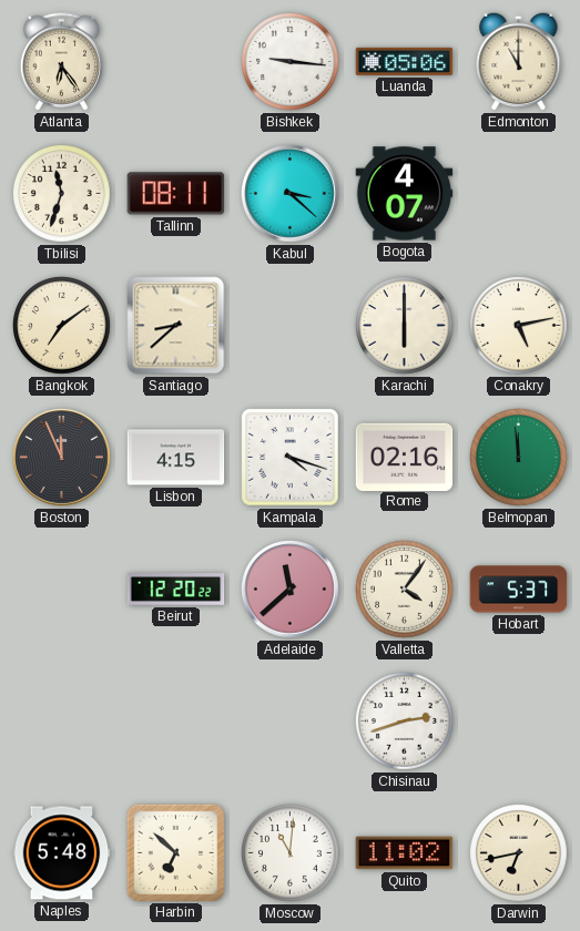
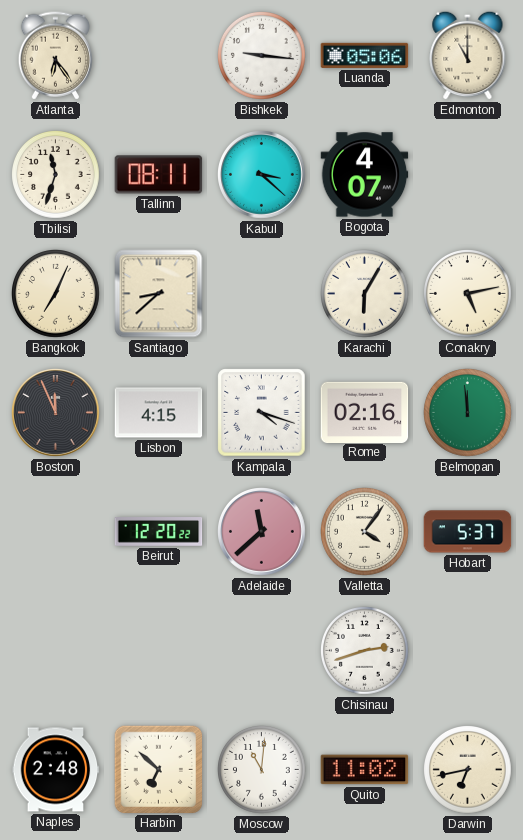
Bangkok: 7:09 -> 7:04
Karachi: 6:00 -> 6:05
Naples: 5:48 -> 2:48
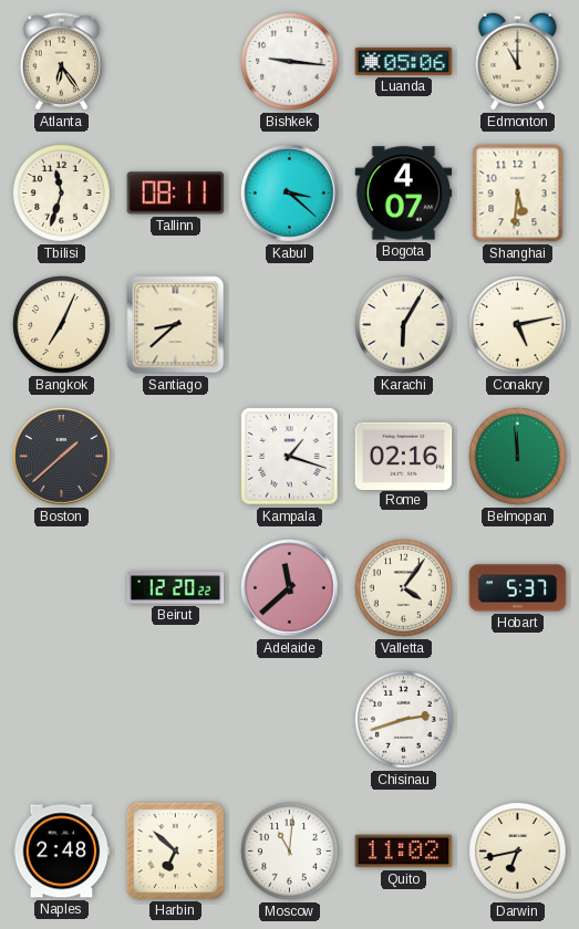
Shanghai: none -> 5:31
Boston: 11:56 -> 1:38
Lisbon: 4:15 -> none
Kampala: 4:18 -> 1:18
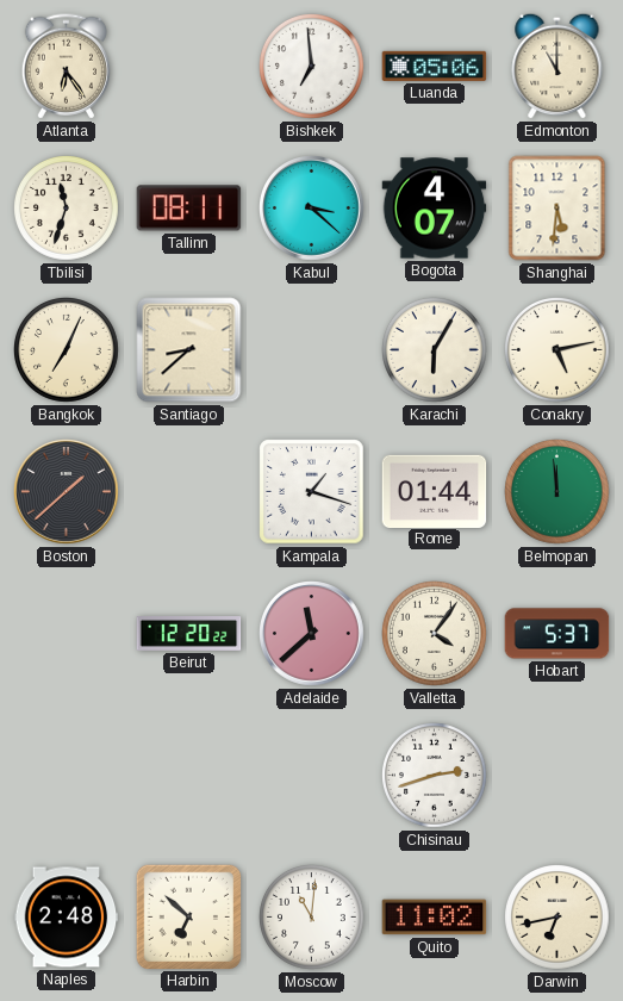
Bishkek: 9:16 -> 6:59
Rome: 02:16 -> 01:44
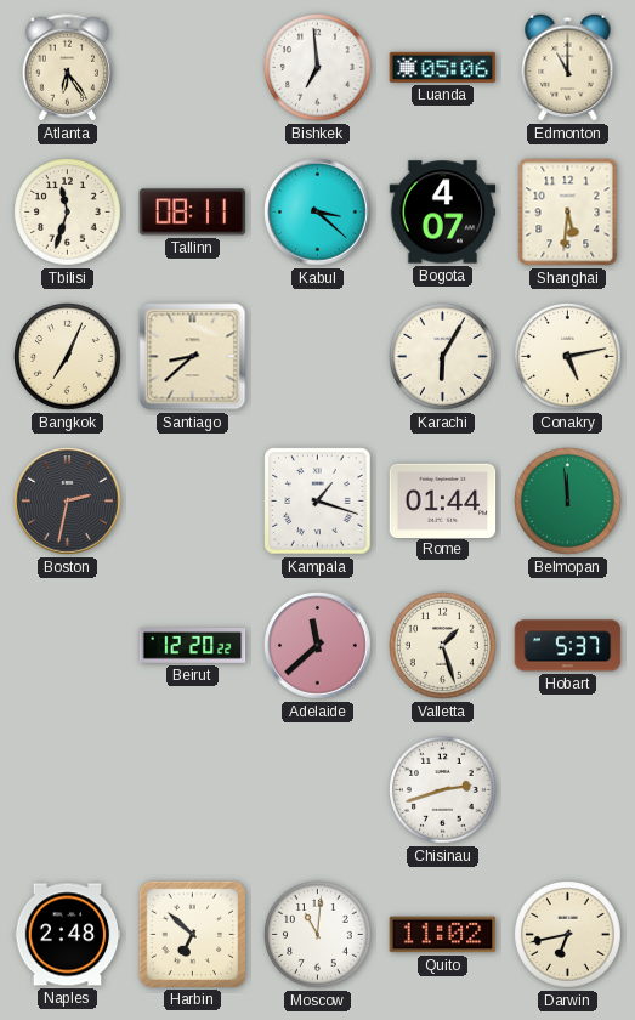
Boston: 1:38 -> 2:32
Valletta: 4:06 -> 1:27
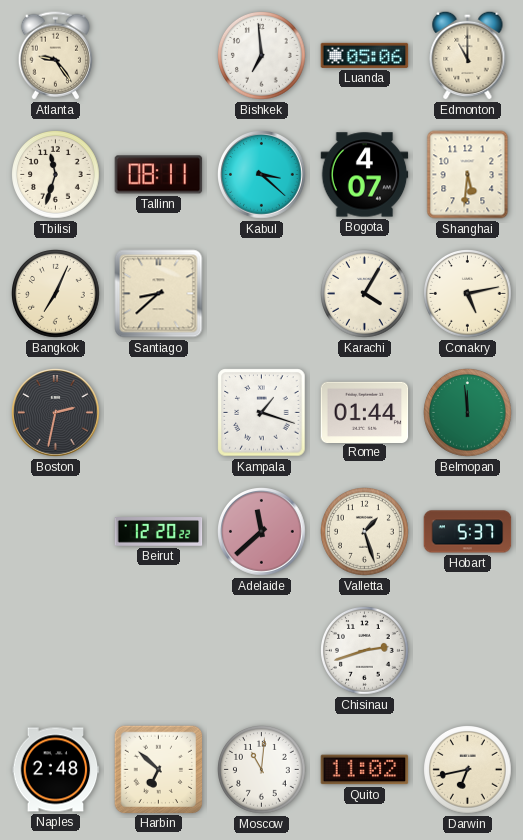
Atlanta: 6:24 -> 9:24
Karachi: 6:05 -> 4:05
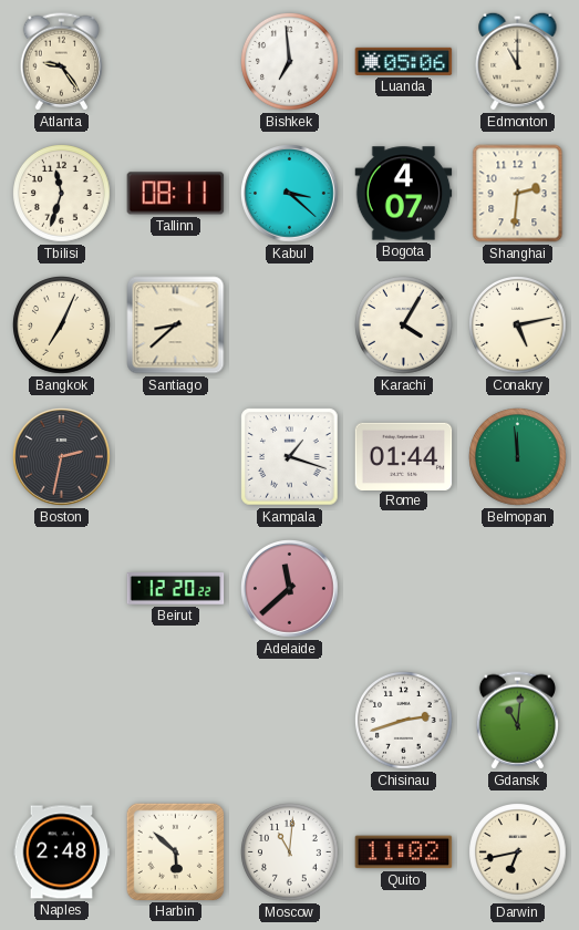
Shanghai: 5:31 -> 2:31
Valletta: 1:27 -> none
Hobart: 5:37 -> none
Gdansk: none -> 11:01
Harbin: 6:52 -> 5:52
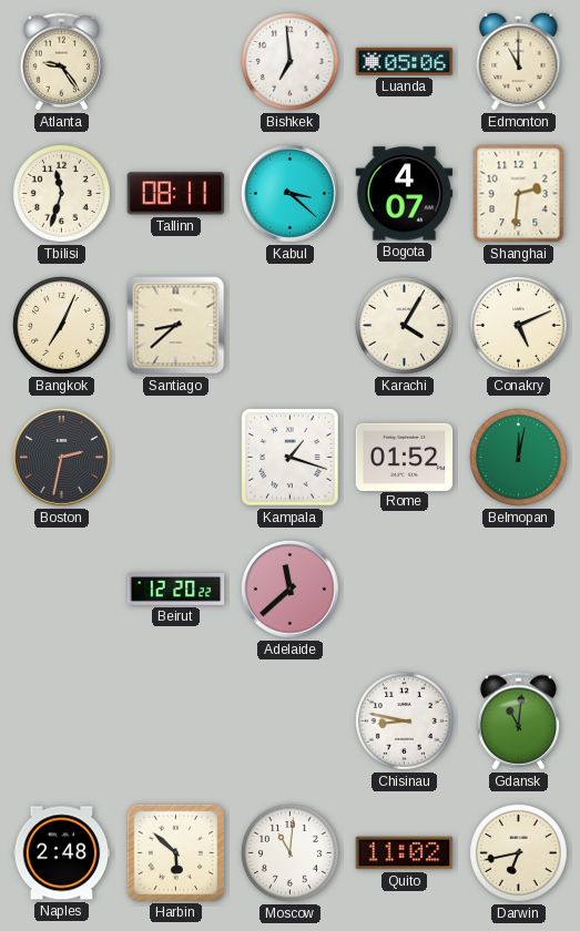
Conakry: 5:13 -> 5:11
Rome: 01:44 -> 01:52
Belmopan: 11:59 -> 12:02
Chisinau: 2:42 -> 8:47
